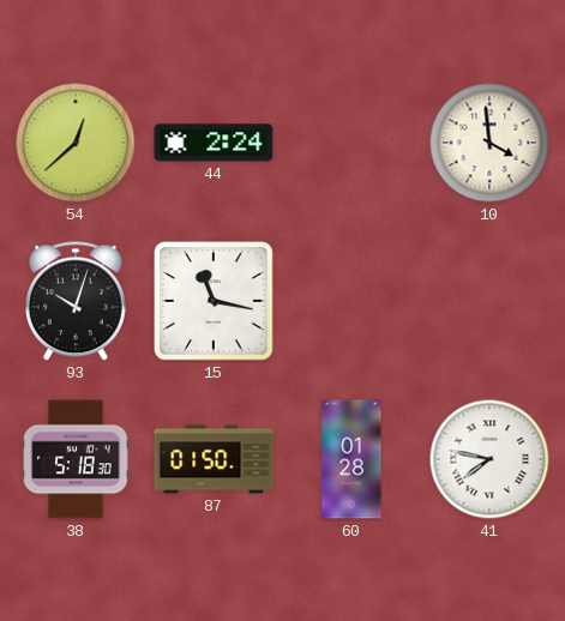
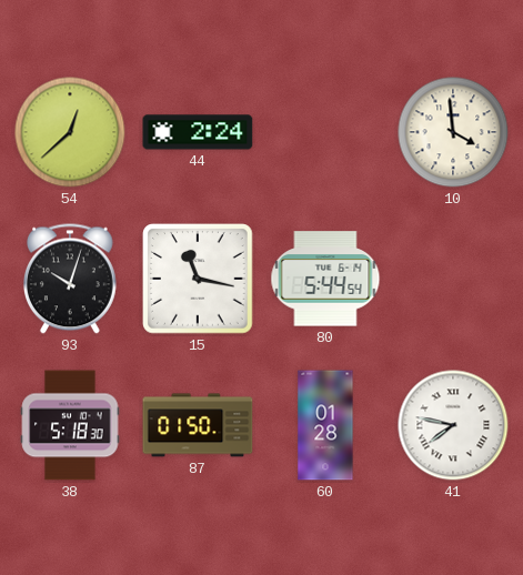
80: none -> 5:44
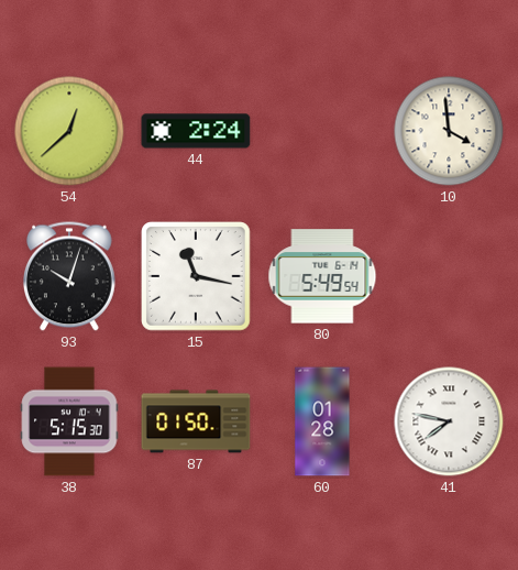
80: 5:44 -> 5:49
38: 5:18 -> 5:15
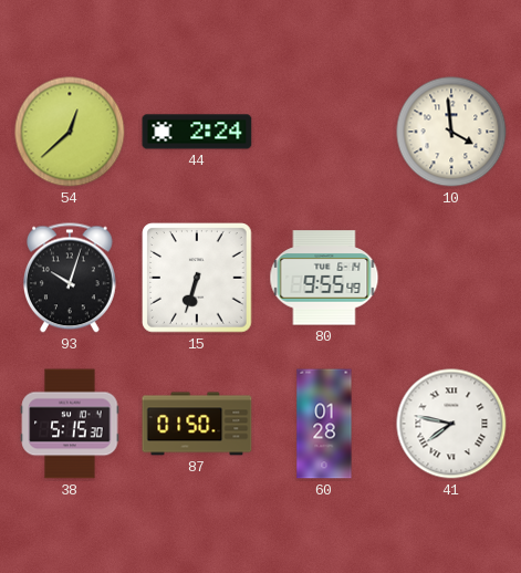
15: 11:17 -> 6:33
80: 5:49 -> 9:55
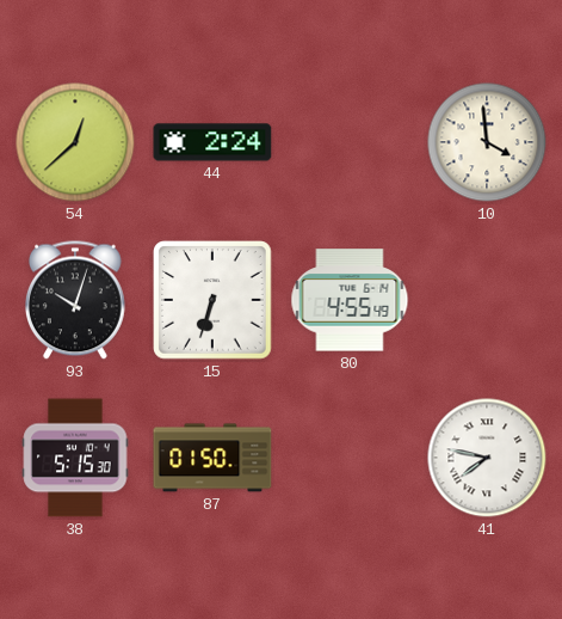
80: 9:55 -> 4:55
60: 01:28 -> none
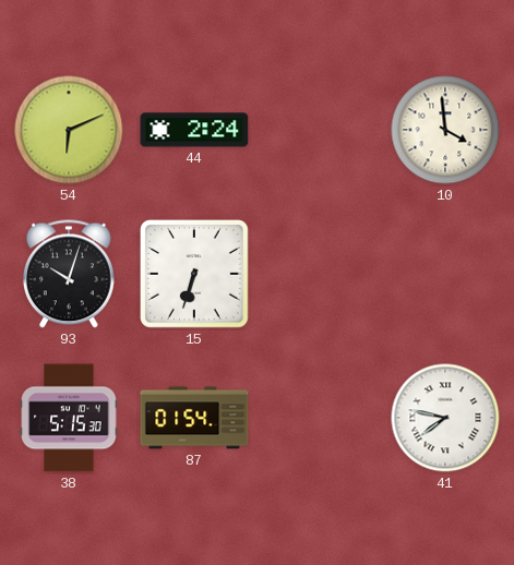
54: 12:38 -> 6:11
80: 4:55 -> none
87: 01:50 -> 01:54
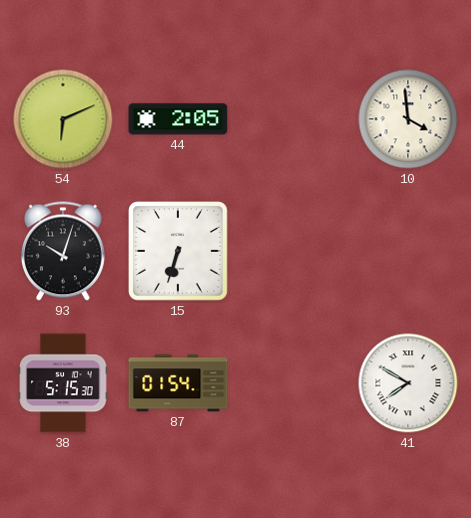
44: 2:24 -> 2:05
41: 7:47 -> 7:50
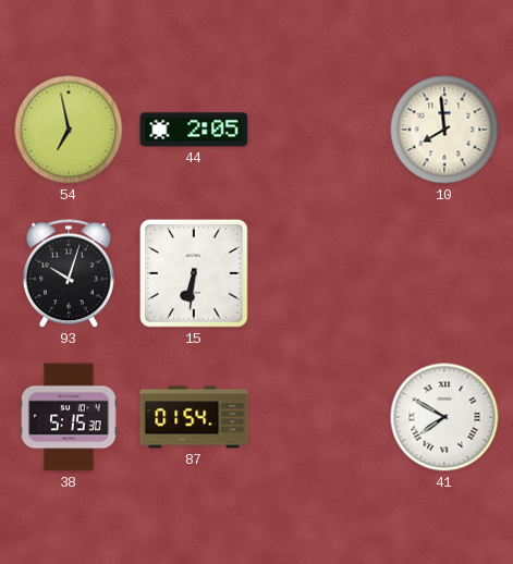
54: 6:11 -> 6:58
10: 3:59 -> 7:59
15: 6:33 -> 6:31
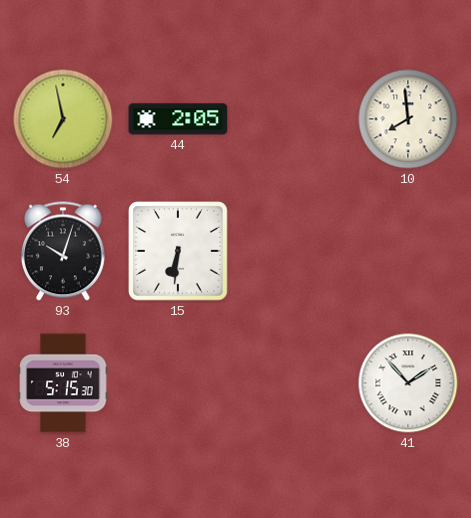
87: 01:54 -> none
41: 7:50 -> 1:53
